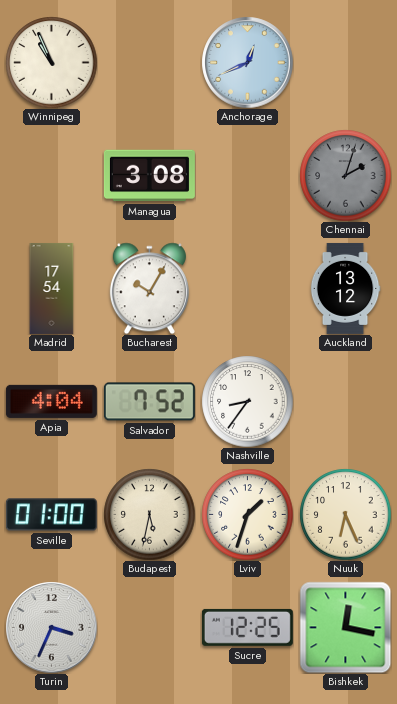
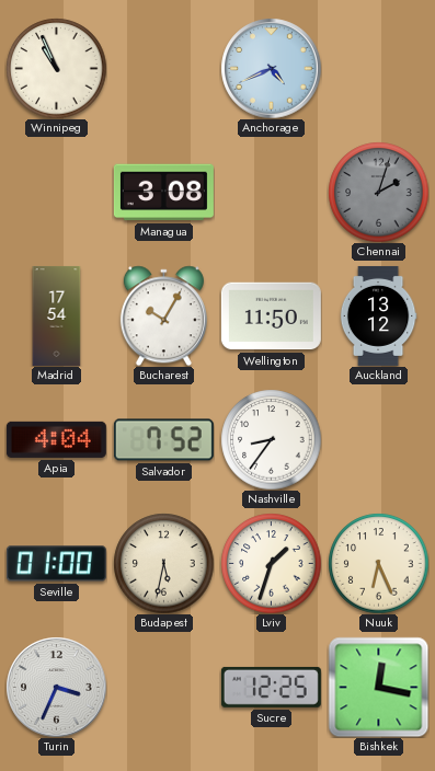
Anchorage: 12:41 -> 4:41
Wellington: none -> 11:50
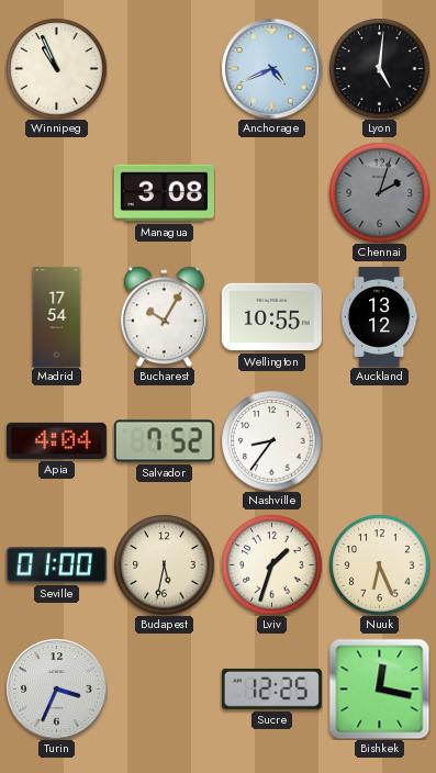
Lyon: none -> 5:01
Wellington: 11:50 -> 10:55
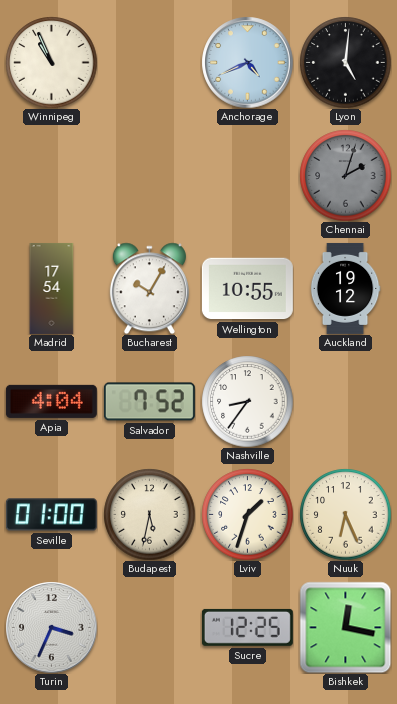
Managua: 3:08 -> none
Auckland: 13:12 -> 19:12
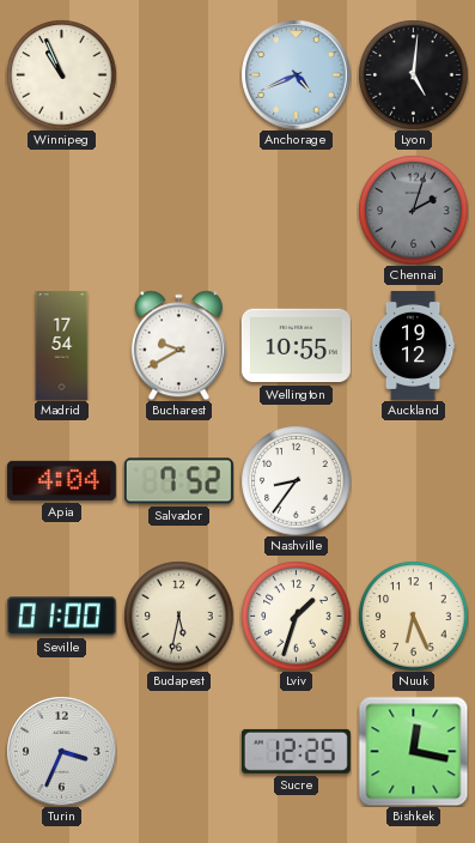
Bucharest: 10:05 -> 9:40
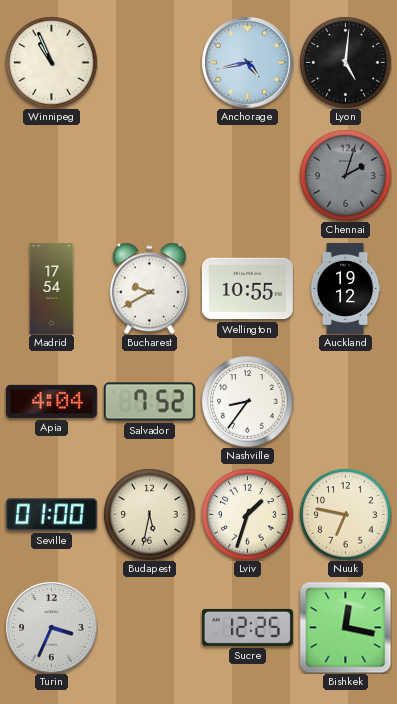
Anchorage: 4:41 -> 4:43
Nuuk: 6:26 -> 6:47
